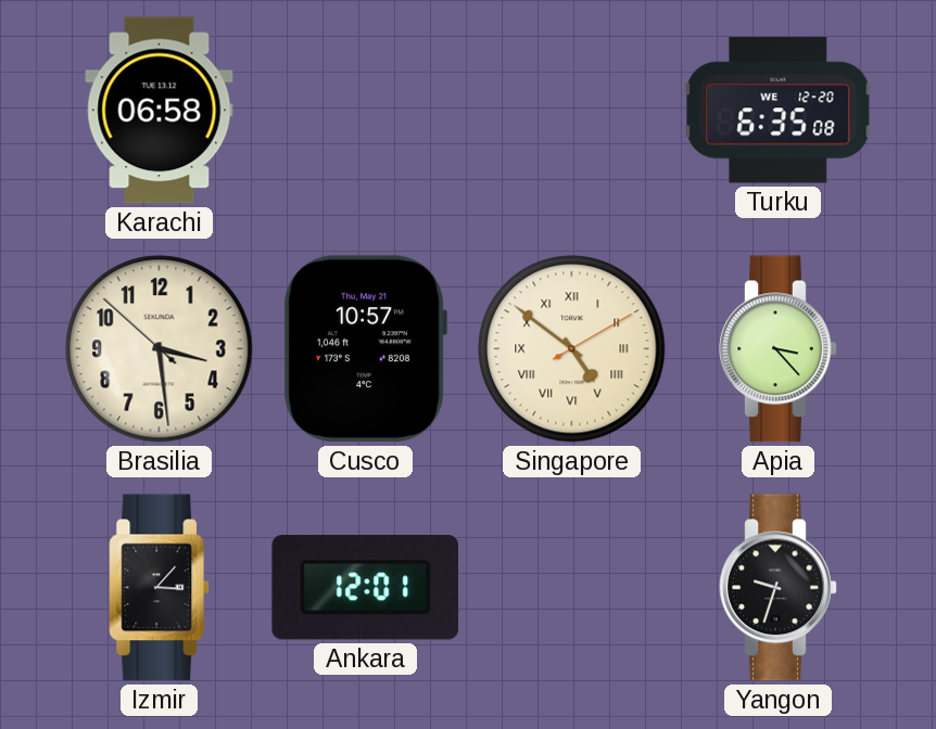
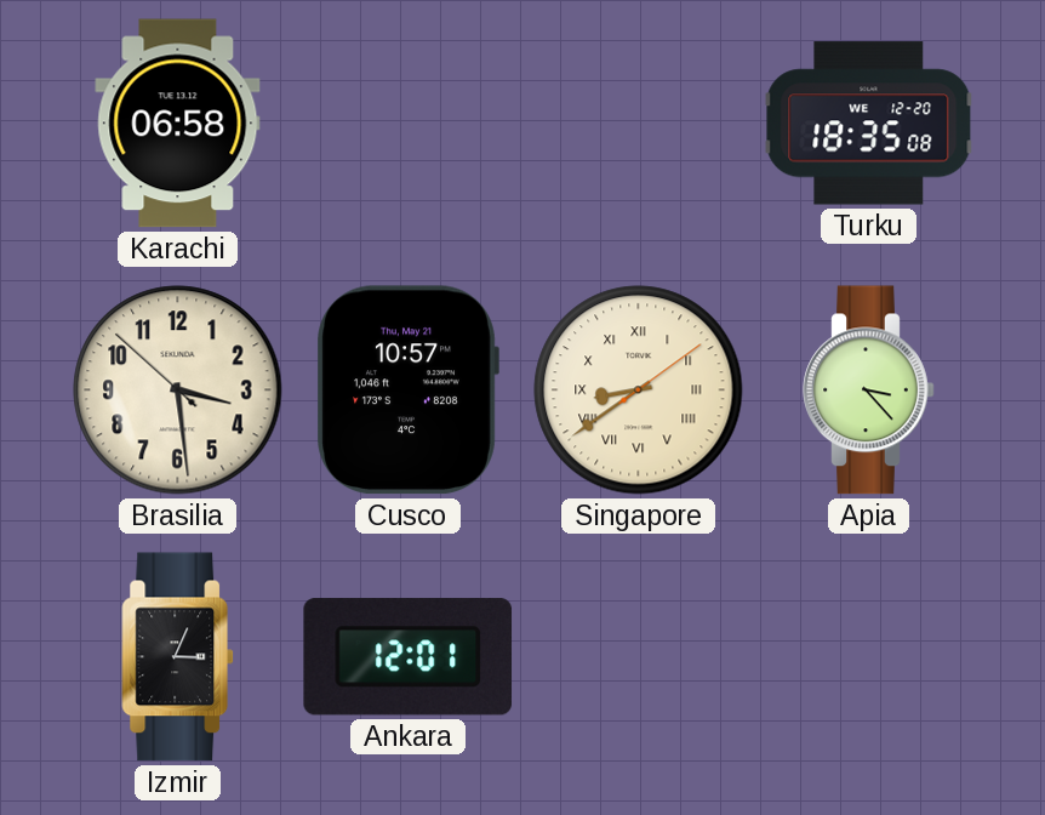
Turku: 6:35 -> 18:35
Singapore: 4:51 -> 8:39
Izmir: 3:07 -> 3:04
Yangon: 9:33 -> none
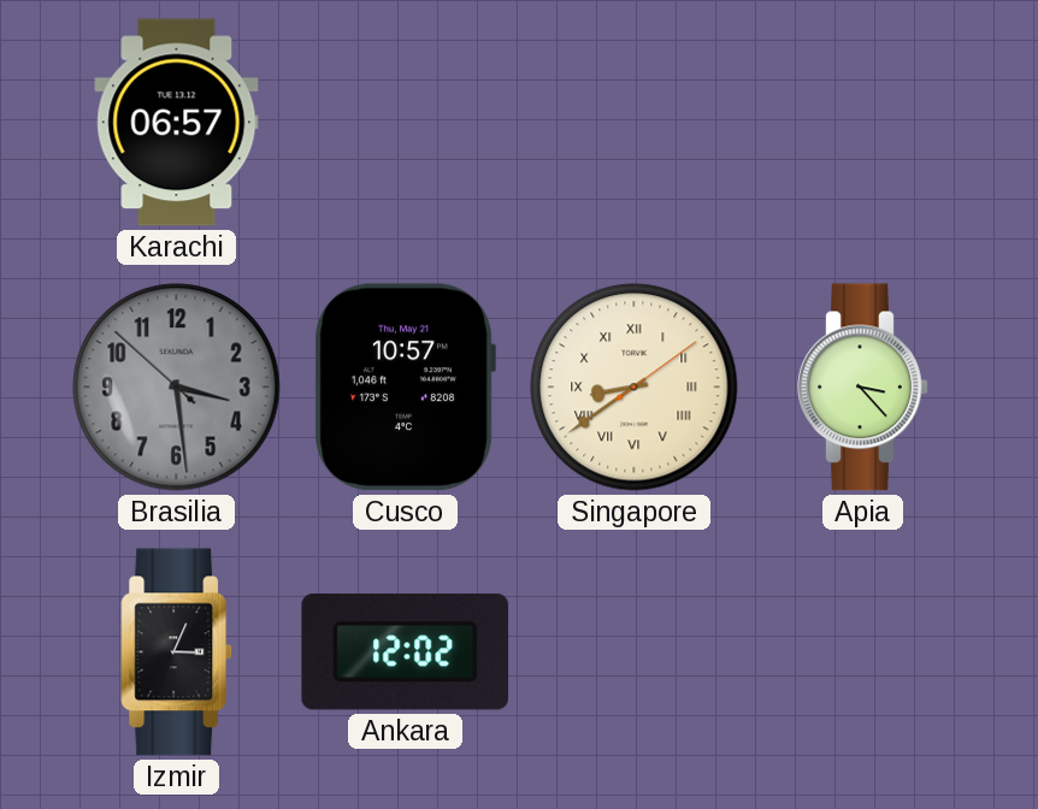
Karachi: 06:58 -> 06:57
Turku: 18:35 -> none
Brasilia dial: cream -> grey
Ankara: 12:01 -> 12:02
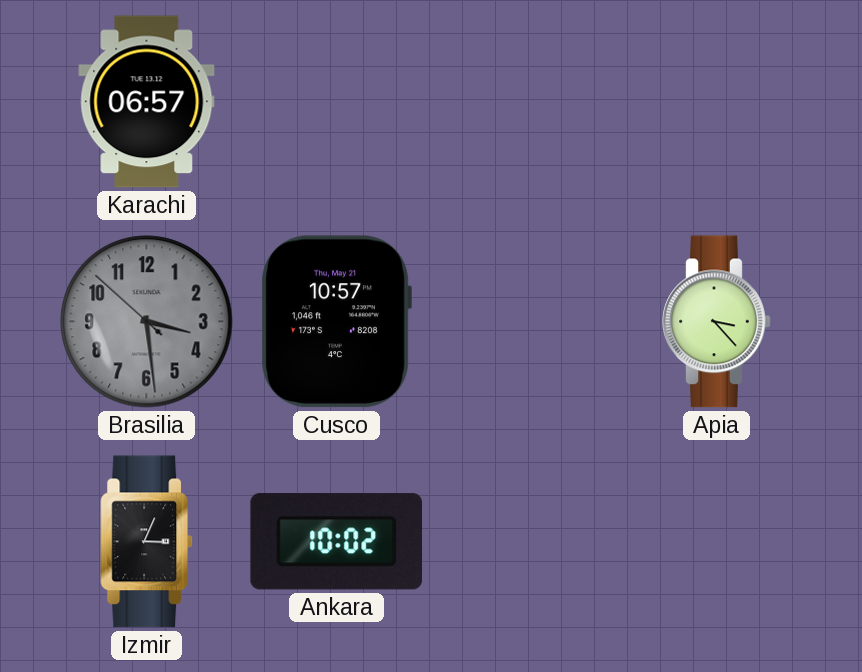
Singapore: 8:39 -> none
Ankara: 12:02 -> 10:02
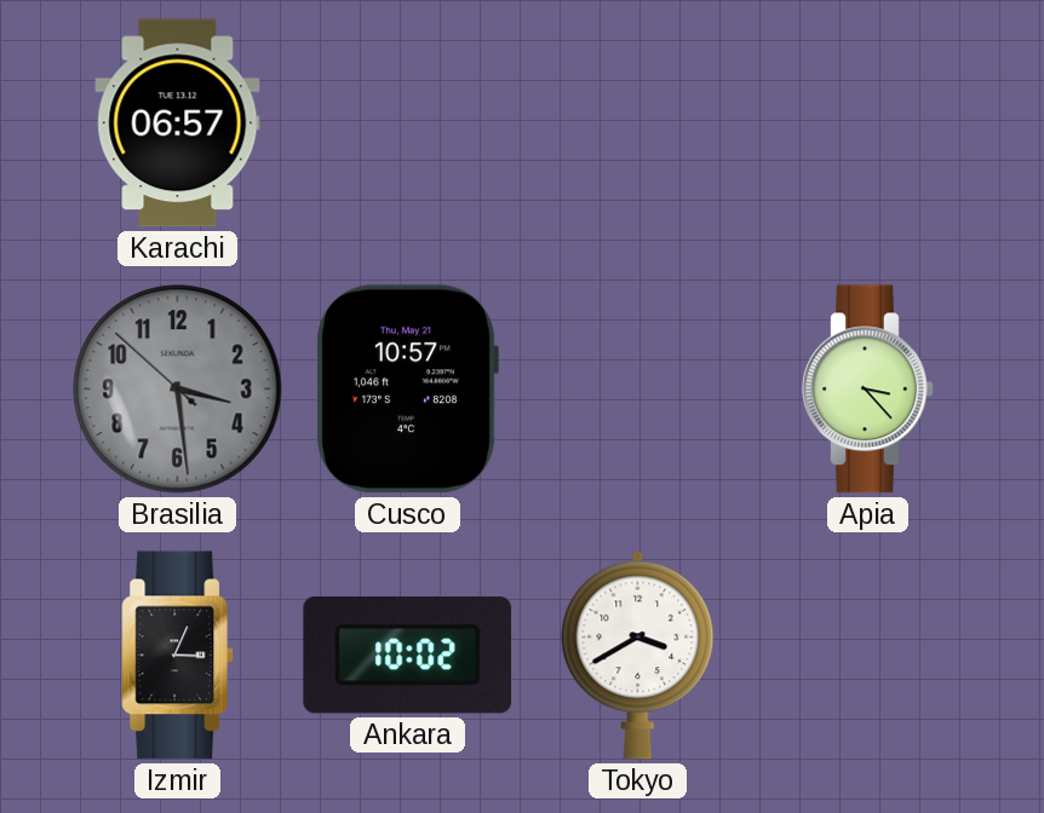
Tokyo: none -> 3:40
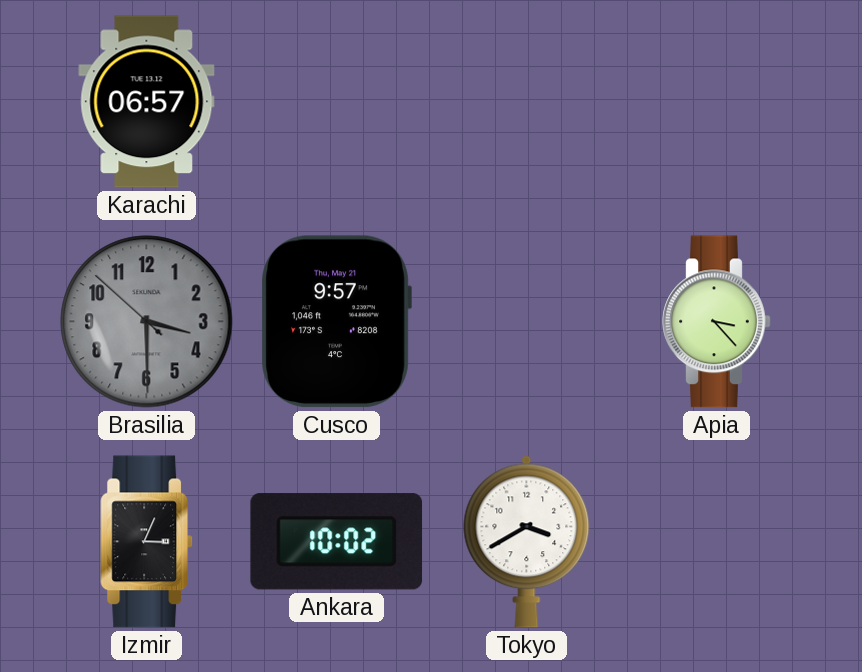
Brasilia: 3:28 -> 3:29
Cusco: 10:57 -> 9:57
